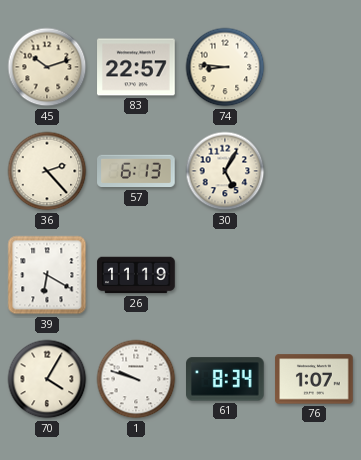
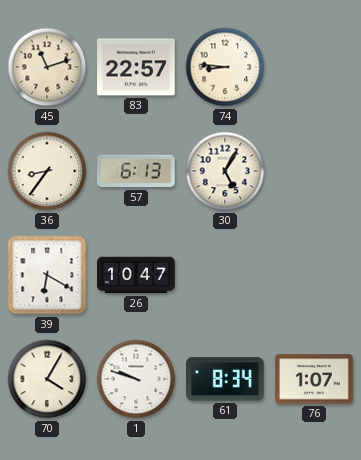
45: 10:12 -> 11:12
36: 2:23 -> 8:36
26: 11:19 -> 10:47
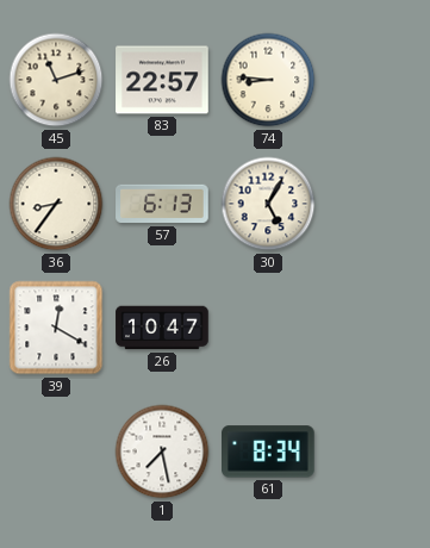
39: 6:20 -> 12:20
70: 4:05 -> none
1: 9:48 -> 7:28
76: 1:07 -> none
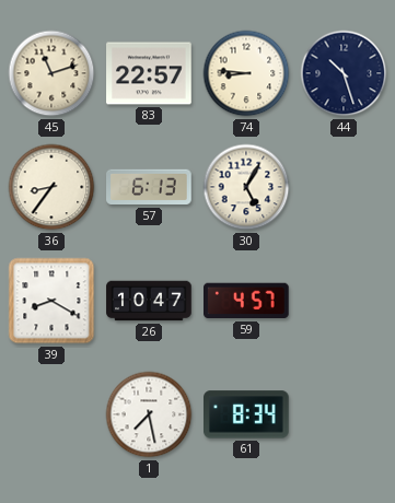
44: none -> 10:27
39: 12:20 -> 8:20
59: none -> 4:57
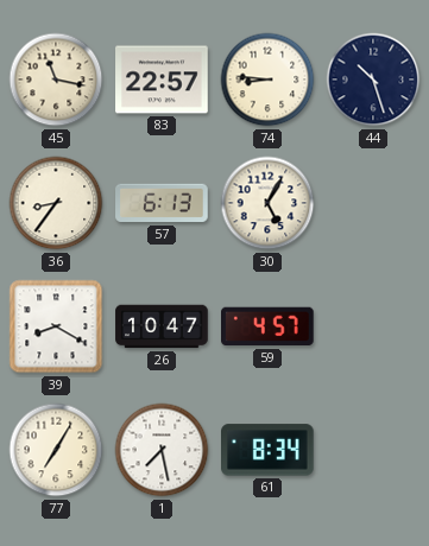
45: 11:12 -> 11:17
77: none -> 7:05
